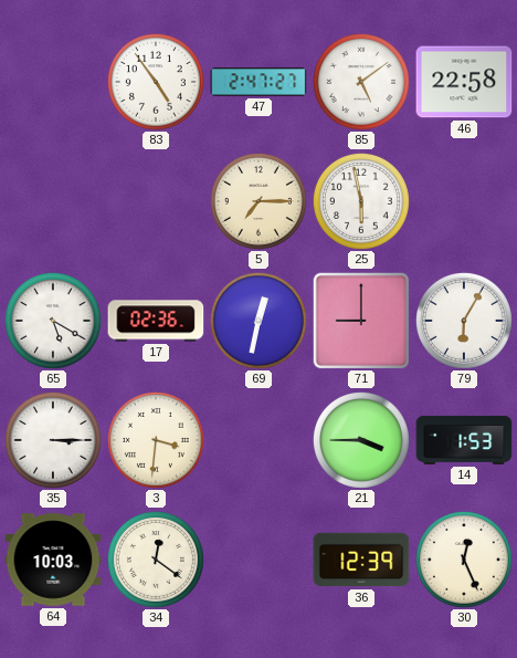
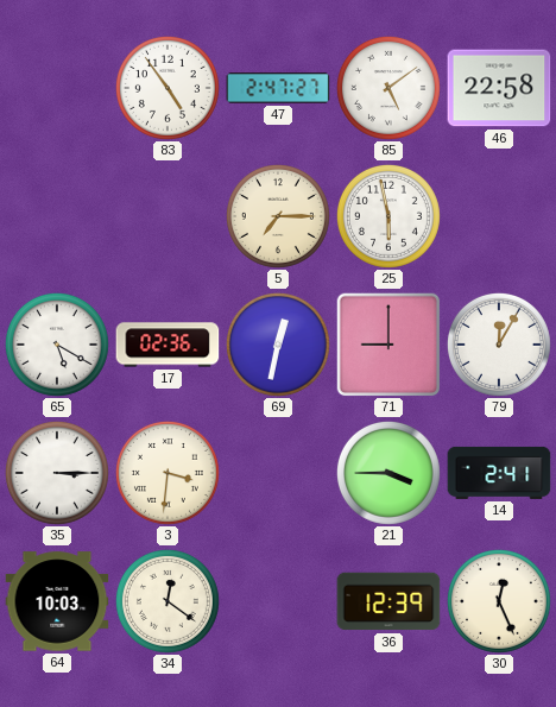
79: 6:05 -> 12:05
14: 1:53 -> 2:41
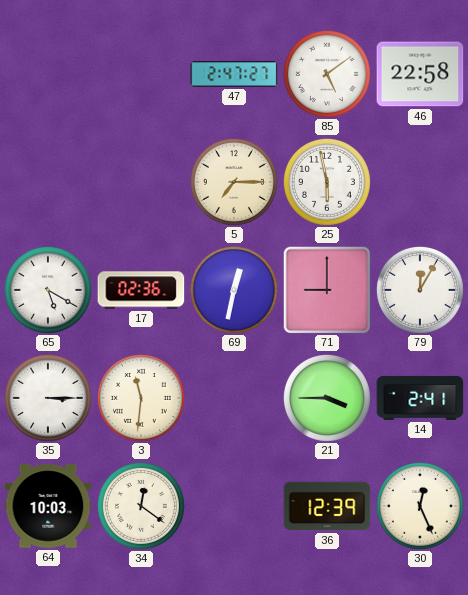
83: 4:54 -> none
3: 3:31 -> 11:31
